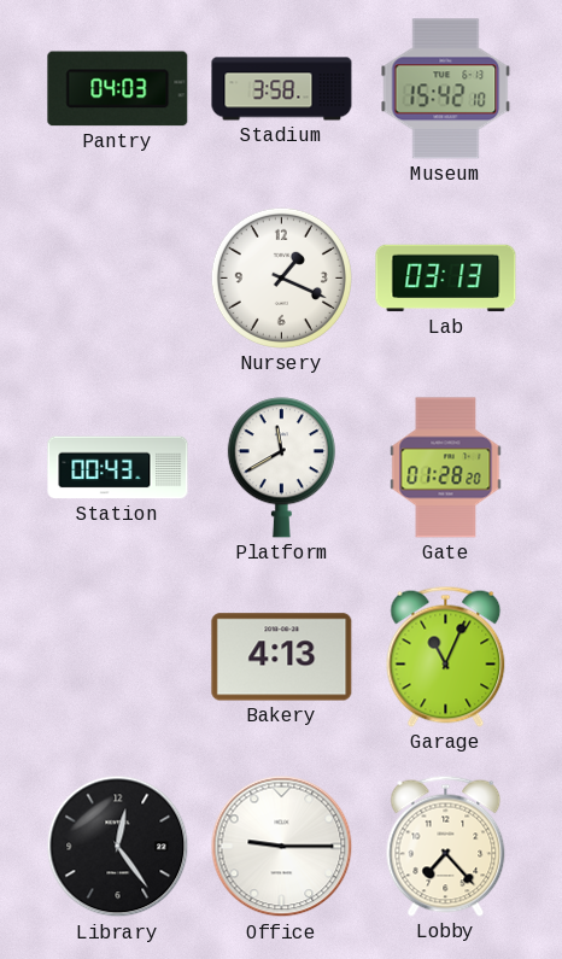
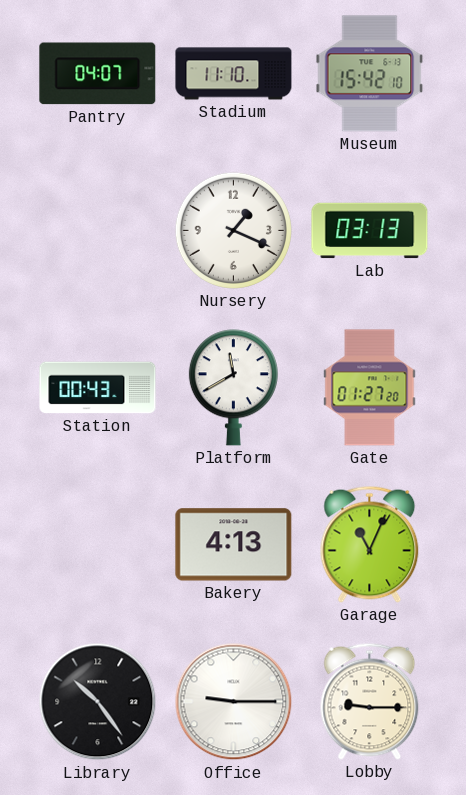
Pantry: 04:03 -> 04:07
Stadium: 3:58 -> 11:10
Gate: 01:28 -> 01:27
Library: 12:24 -> 10:24
Lobby: 7:23 -> 9:15
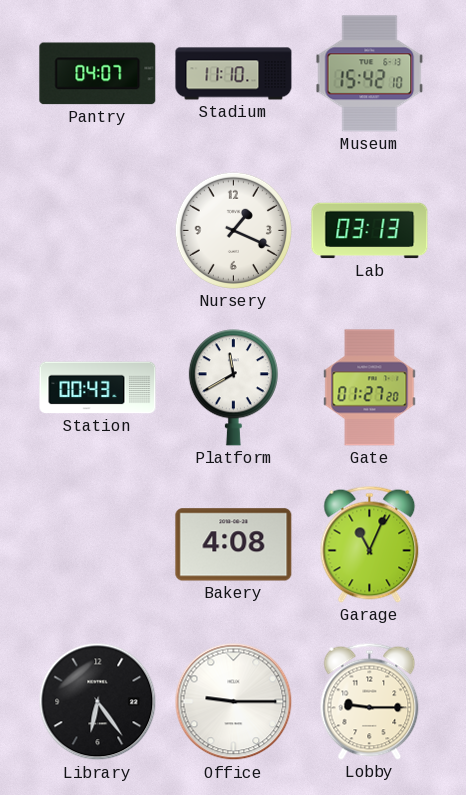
Bakery: 4:13 -> 4:08
Library: 10:24 -> 6:24
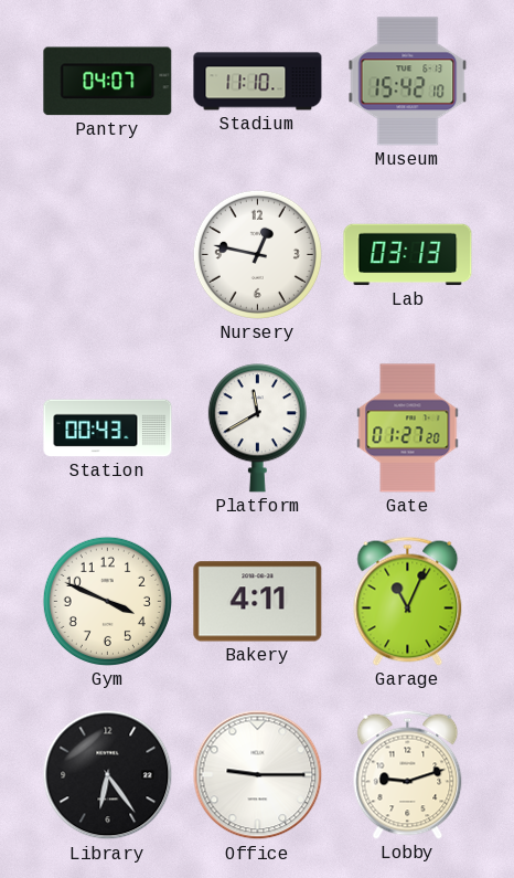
Nursery: 1:19 -> 12:47
Gym: none -> 3:49
Bakery: 4:08 -> 4:11
Lobby: 9:15 -> 9:12
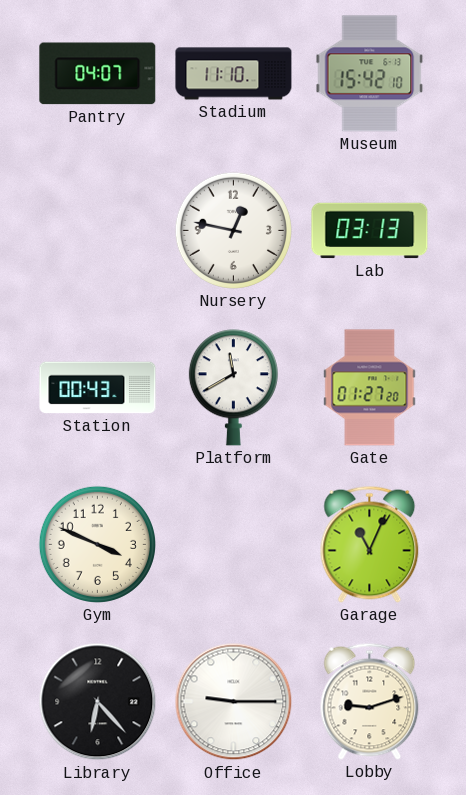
Bakery: 4:11 -> none
Library: 6:24 -> 6:23
